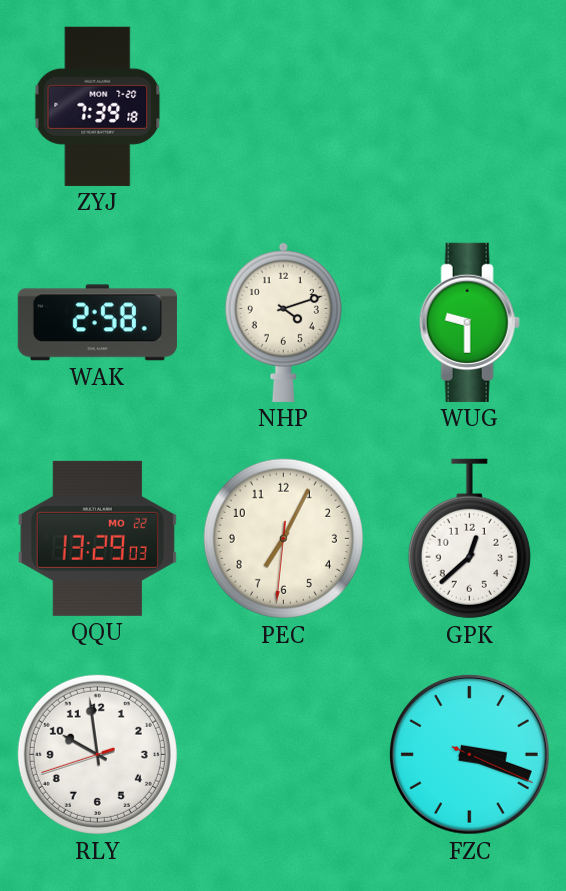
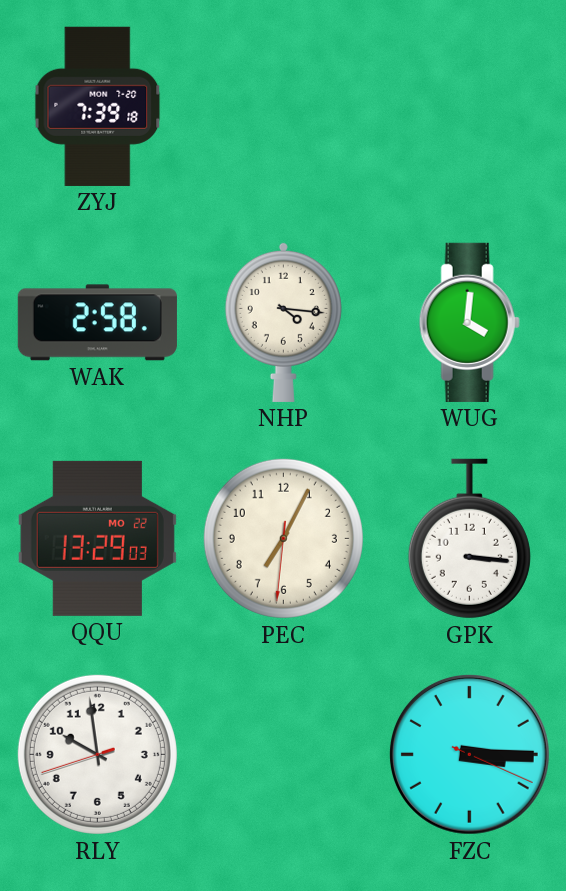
NHP: 4:12 -> 4:16
WUG: 9:30 -> 4:01
GPK: 12:38 -> 3:16
FZC: 3:18 -> 3:15
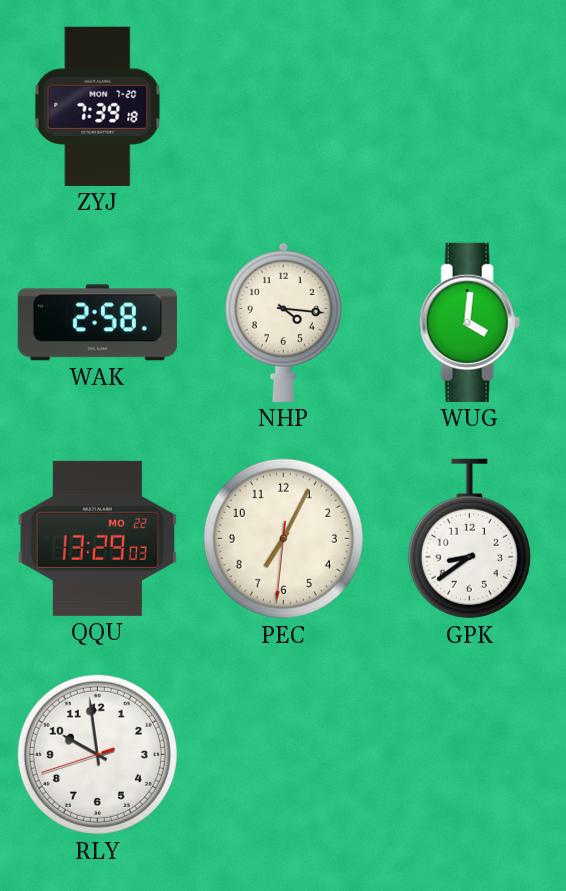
GPK: 3:16 -> 8:39
FZC: 3:15 -> none
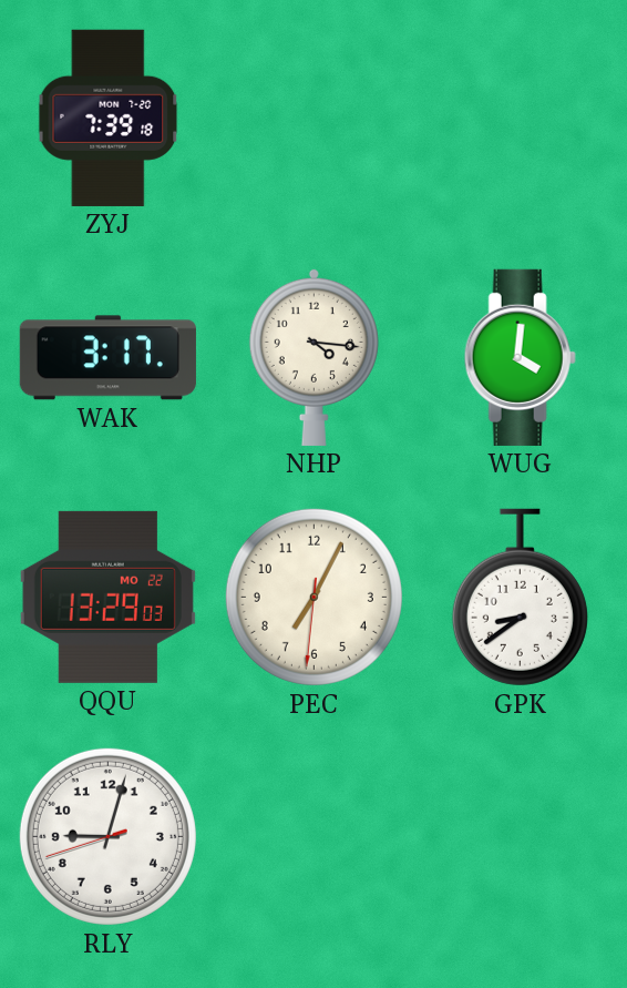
WAK: 2:58 -> 3:17
RLY: 9:58 -> 9:02
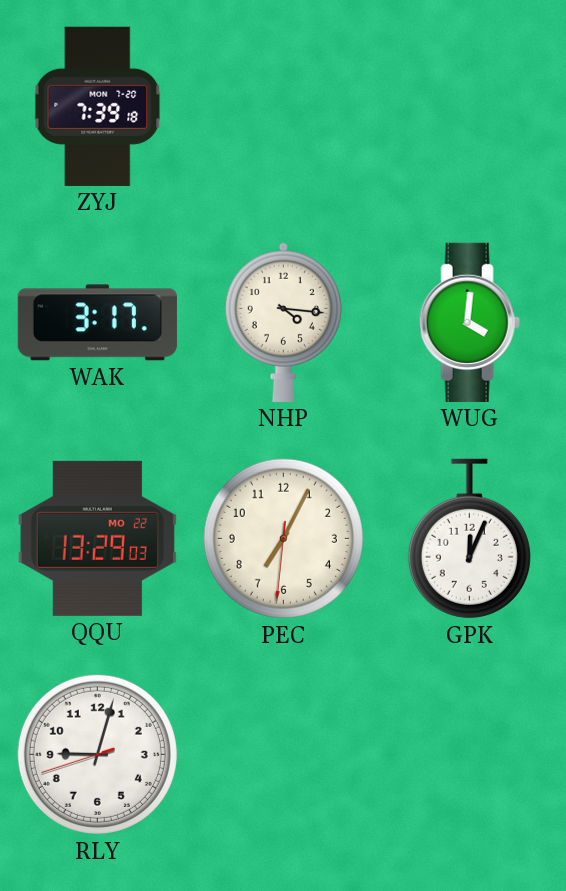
GPK: 8:39 -> 12:04
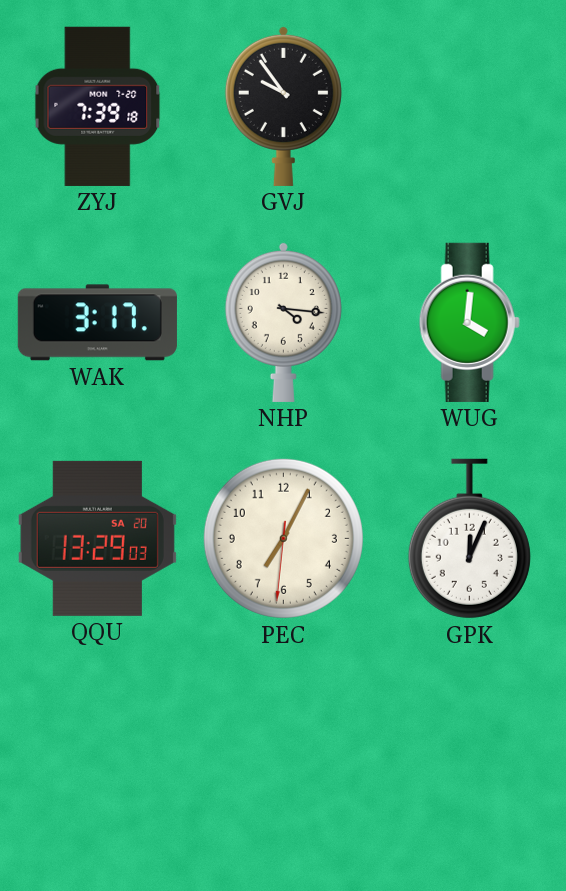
GVJ: none -> 9:54
QQU date: MO 22 -> SA 20
RLY: 9:02 -> none
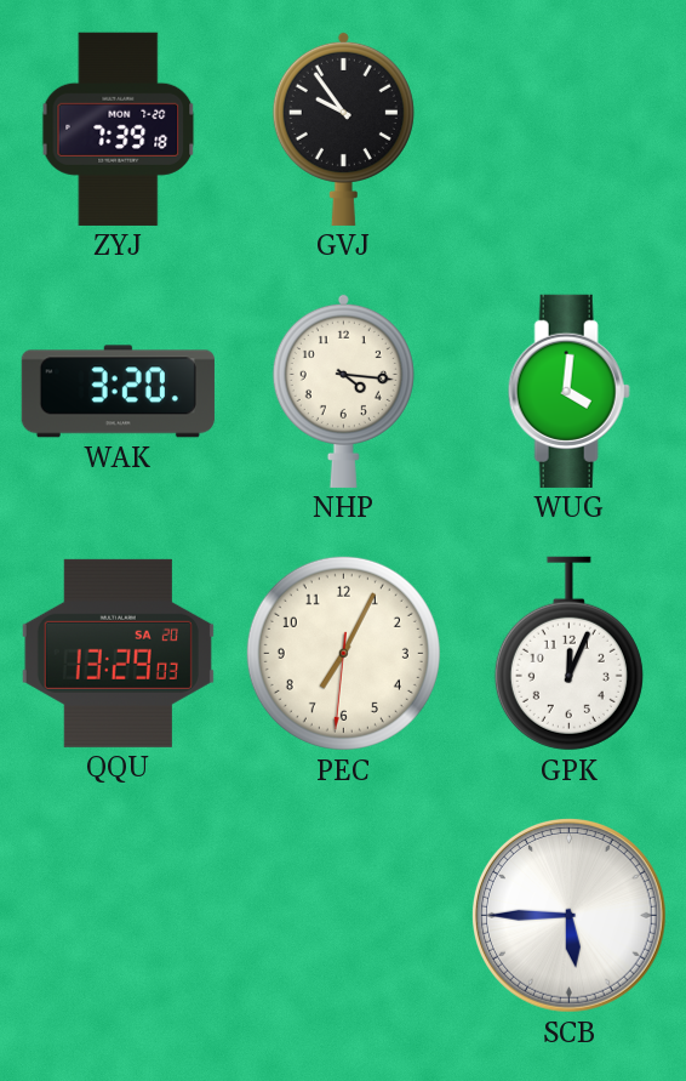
WAK: 3:17 -> 3:20
SCB: none -> 5:45
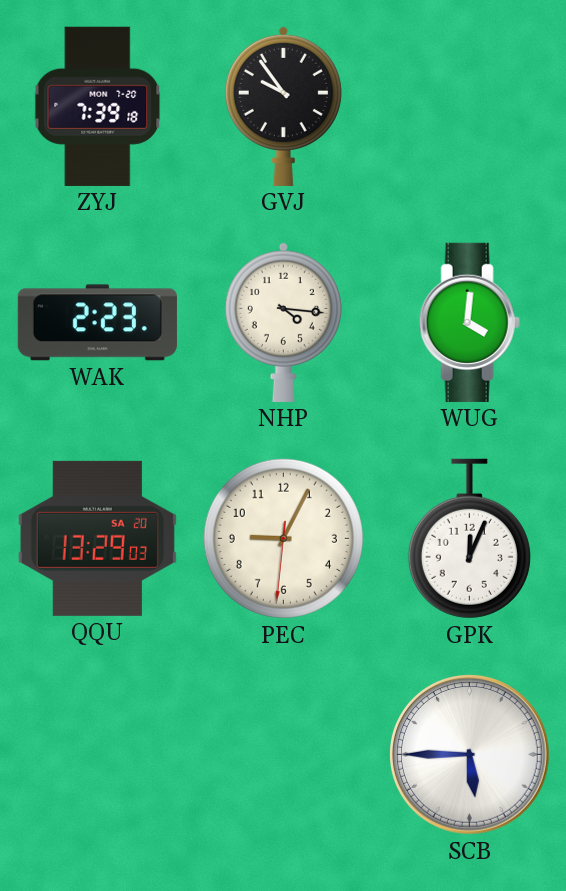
WAK: 3:20 -> 2:23
PEC: 7:04 -> 9:04
